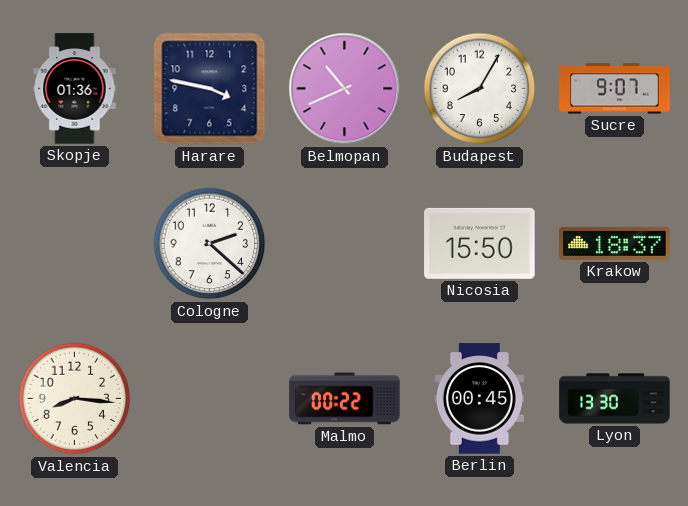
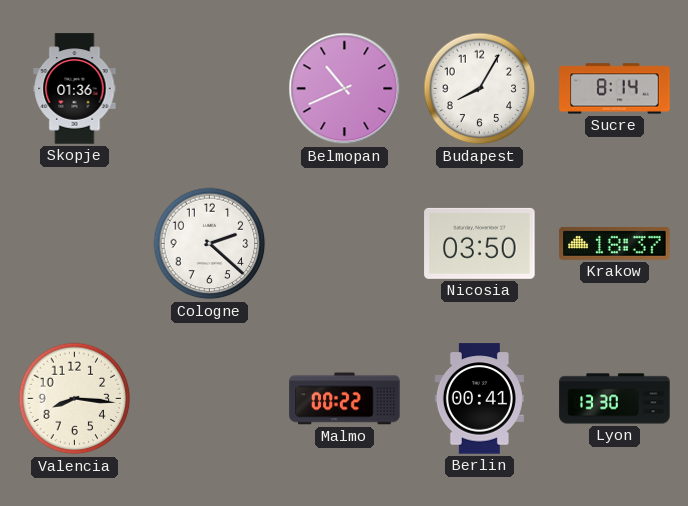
Harare: 3:47 -> none
Sucre: 9:07 -> 8:14
Nicosia: 15:50 -> 03:50
Berlin: 00:45 -> 00:41
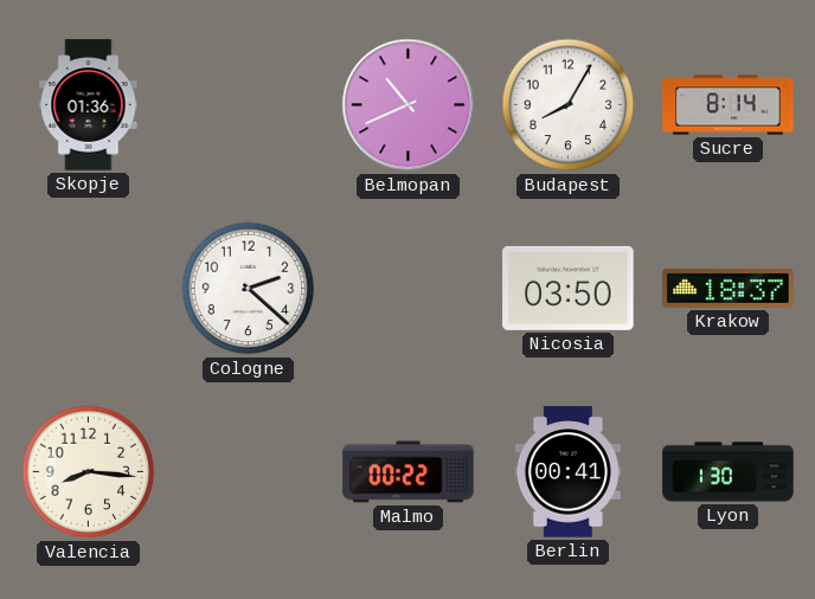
Lyon: 13:30 -> 1:30
